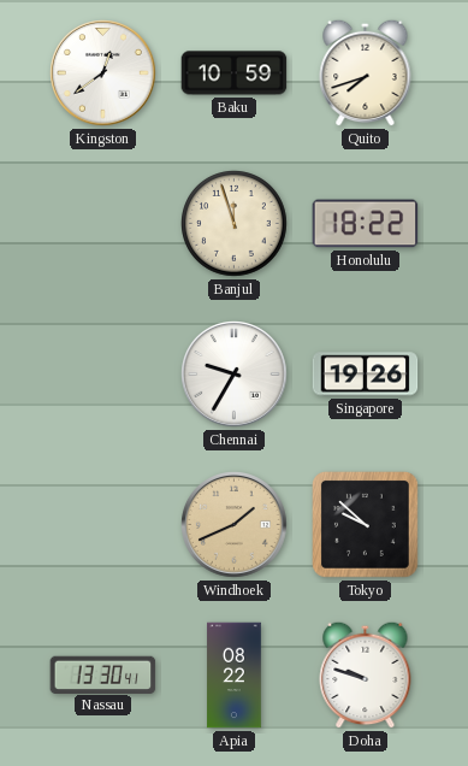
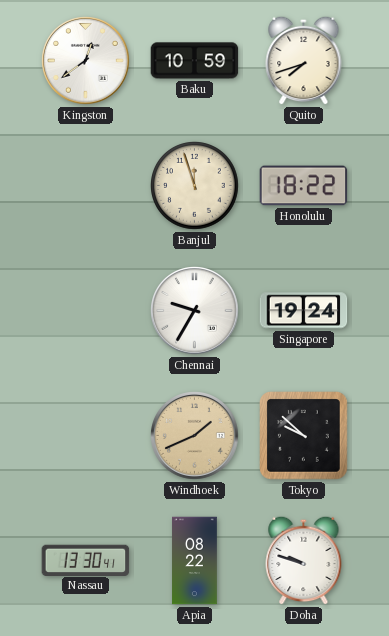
Singapore: 19:26 -> 19:24
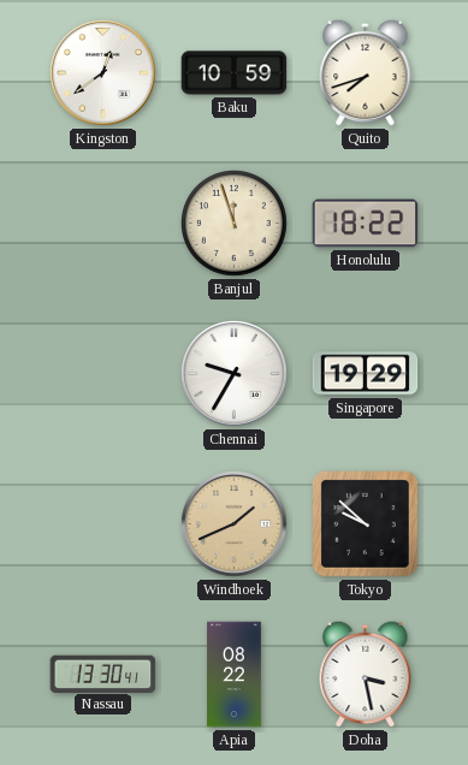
Singapore: 19:24 -> 19:29
Doha: 9:48 -> 3:28
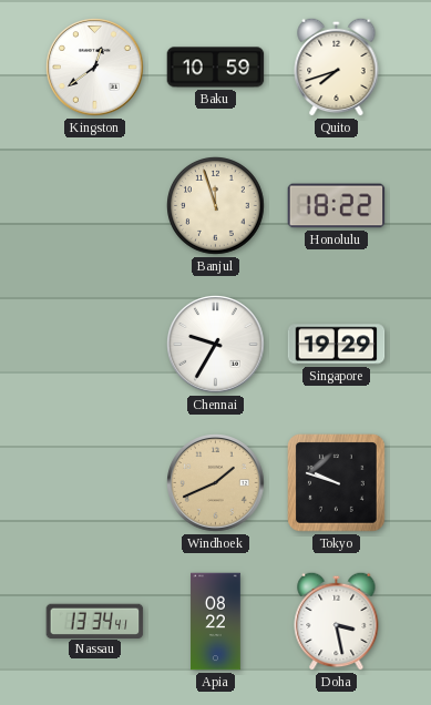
Tokyo: 9:52 -> 9:48
Nassau: 13:30 -> 13:34
